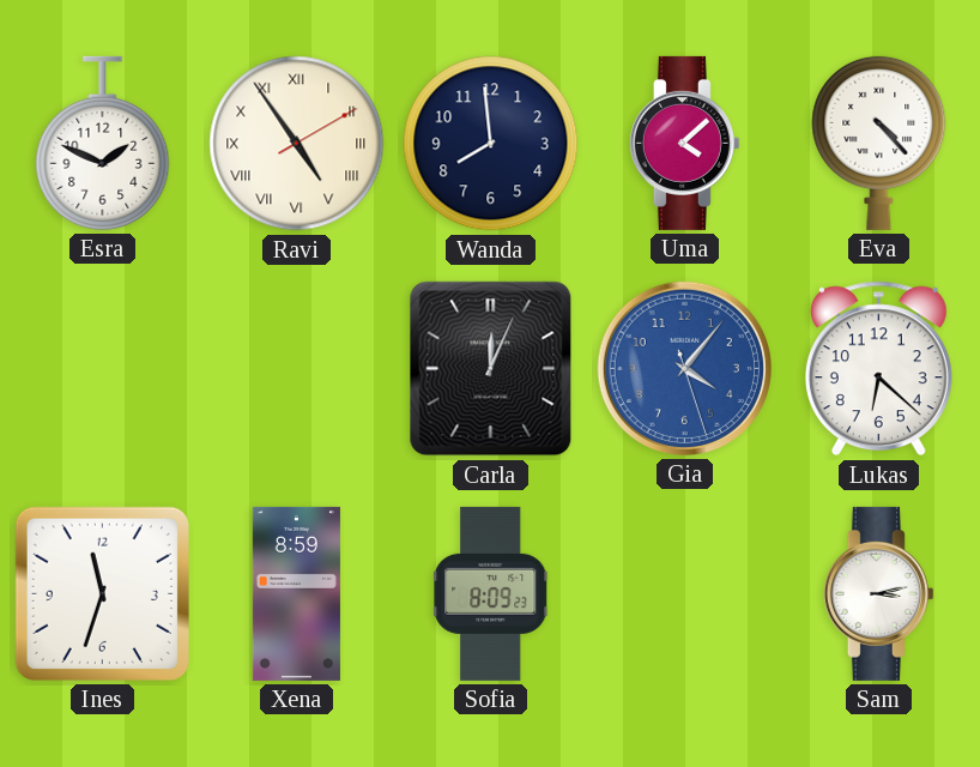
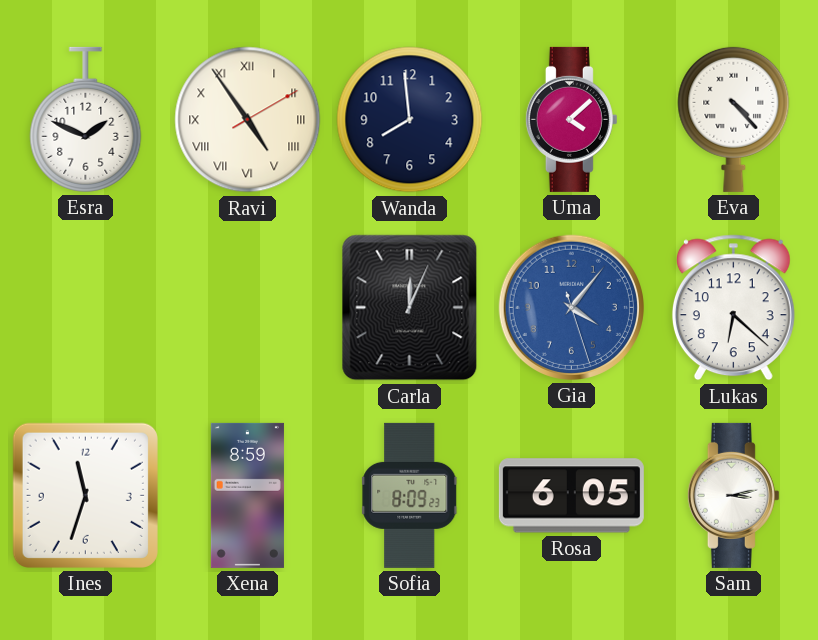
Rosa: none -> 6:05
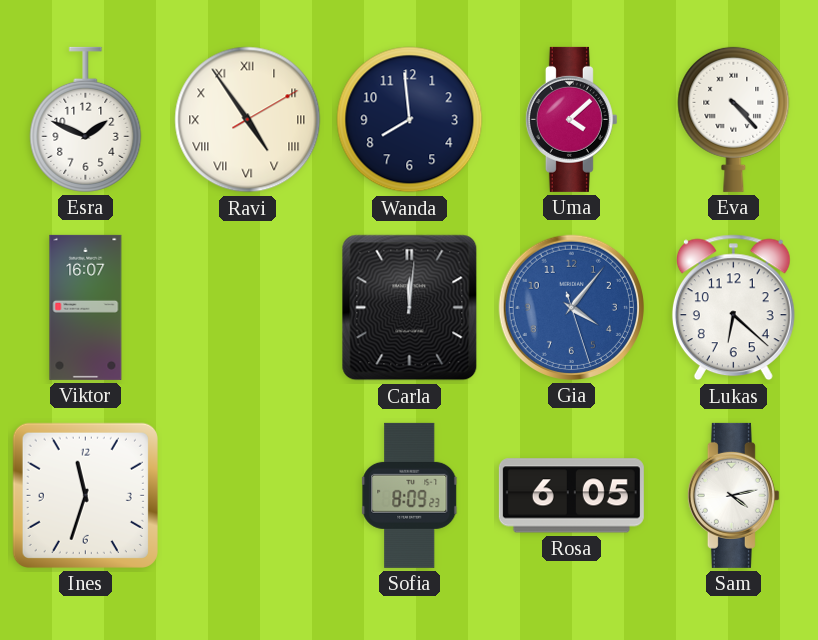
Viktor: none -> 16:07
Carla: 12:04 -> 12:01
Xena: 8:59 -> none
Sam: 3:13 -> 4:13
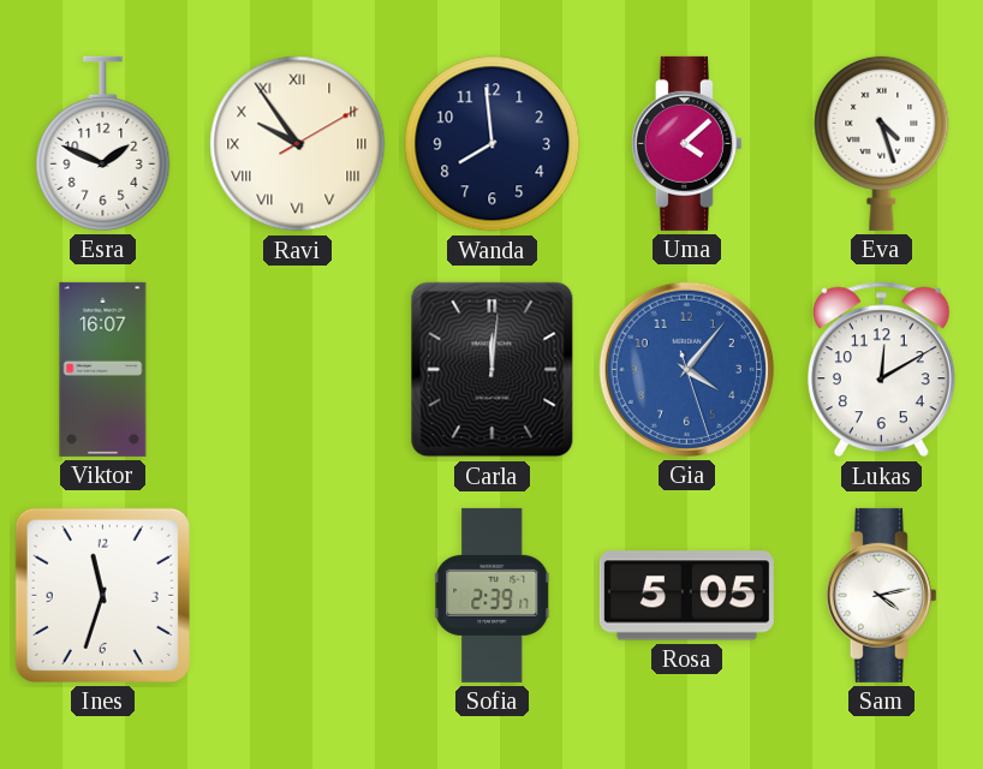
Ravi: 4:54 -> 9:54
Eva: 4:23 -> 4:27
Lukas: 6:22 -> 12:10
Sofia: 8:09 -> 2:39
Rosa: 6:05 -> 5:05
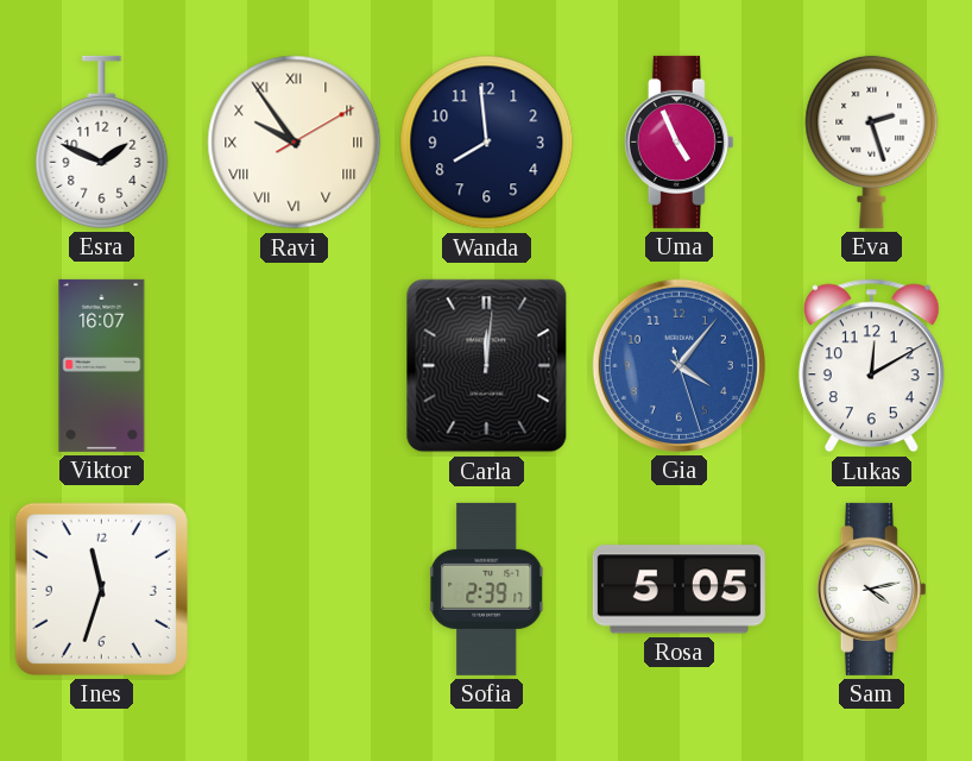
Uma: 4:08 -> 4:56
Eva: 4:27 -> 2:27
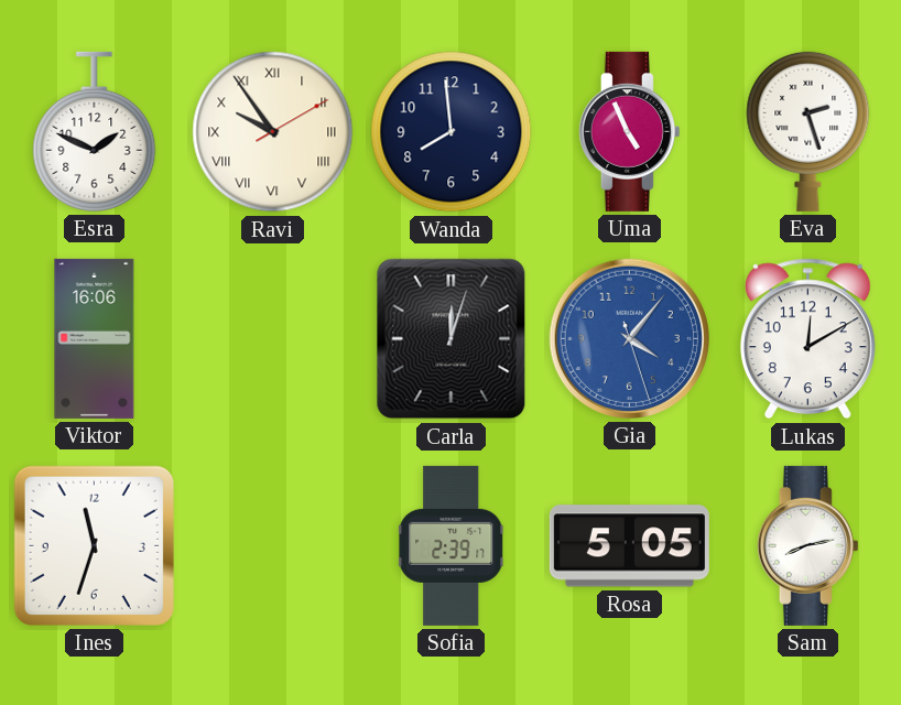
Viktor: 16:07 -> 16:06
Carla: 12:01 -> 12:03
Sam: 4:13 -> 8:13
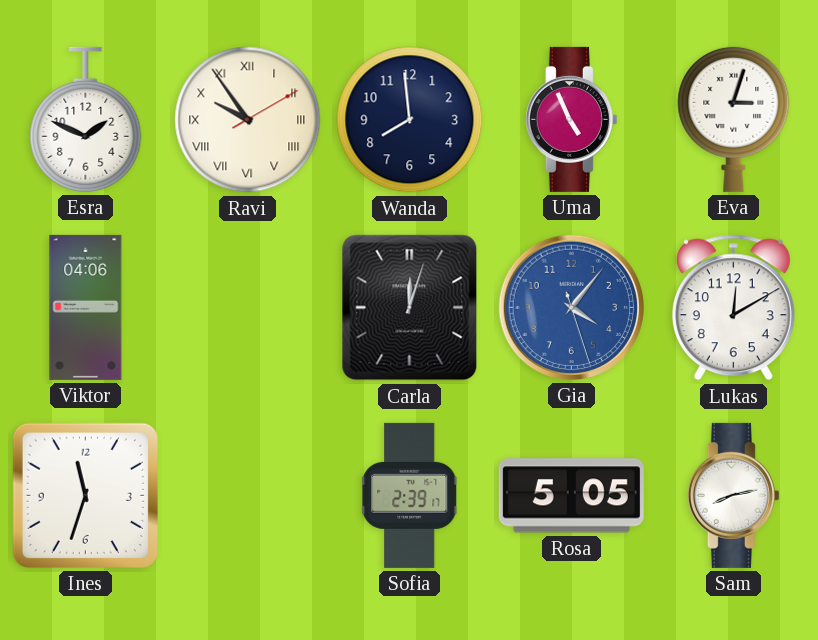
Eva: 2:27 -> 3:03
Viktor: 16:06 -> 04:06
